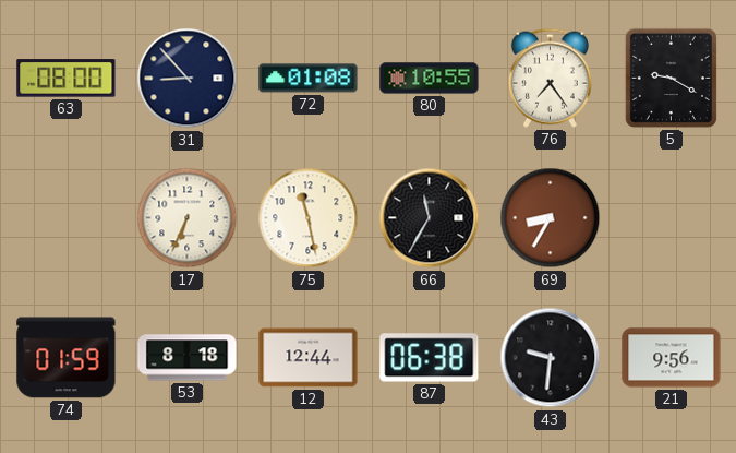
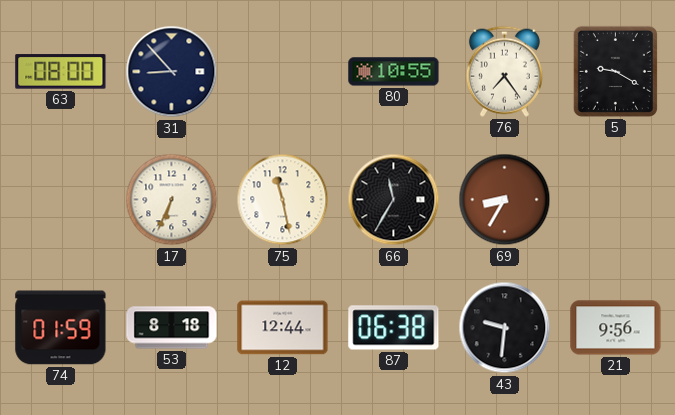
72: 01:08 -> none
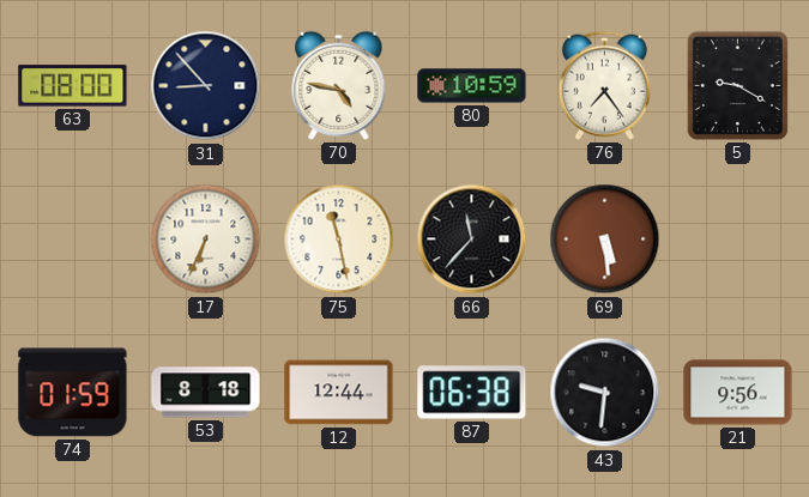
70: none -> 4:47
80: 10:55 -> 10:59
66: 11:35 -> 11:37
69: 8:35 -> 5:29
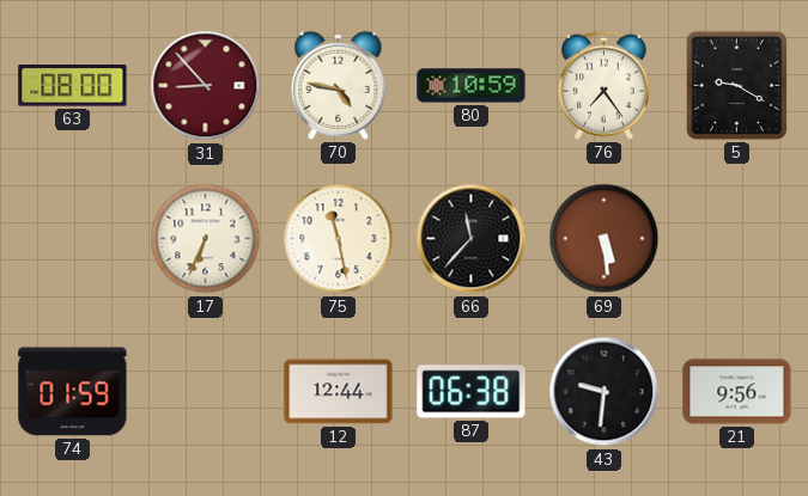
31 dial: navy -> burgundy
53: 8:18 -> none
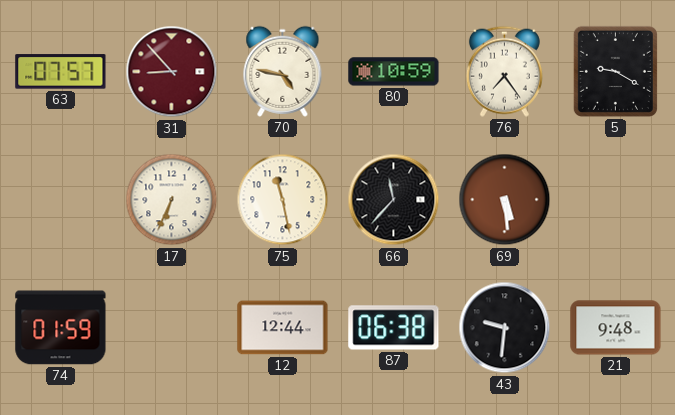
63: 08:00 -> 07:57
21: 9:56 -> 9:48
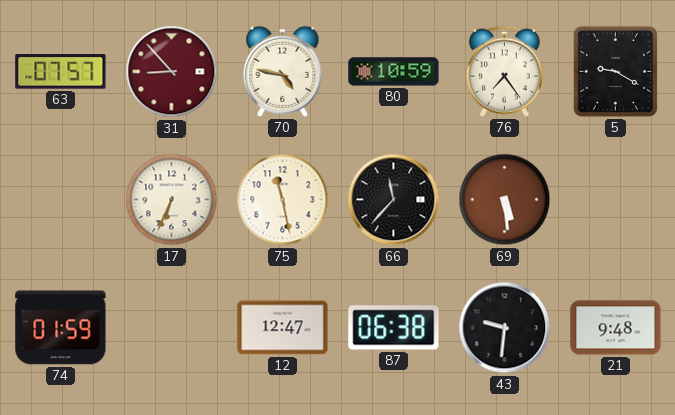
12: 12:44 -> 12:47
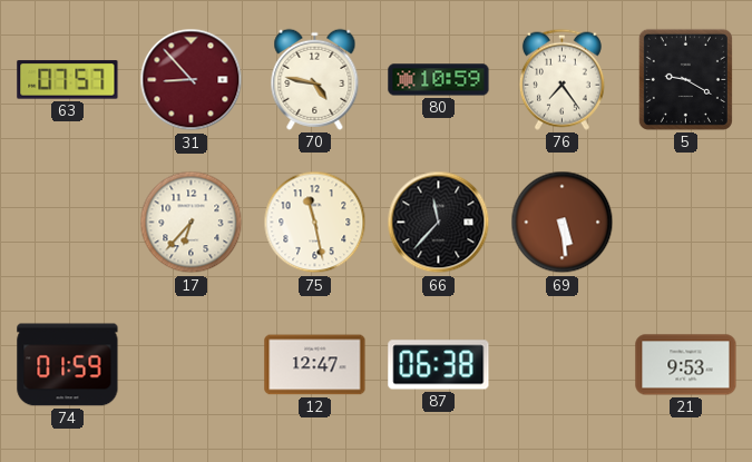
17: 6:34 -> 6:37
43: 9:31 -> none
21: 9:48 -> 9:53
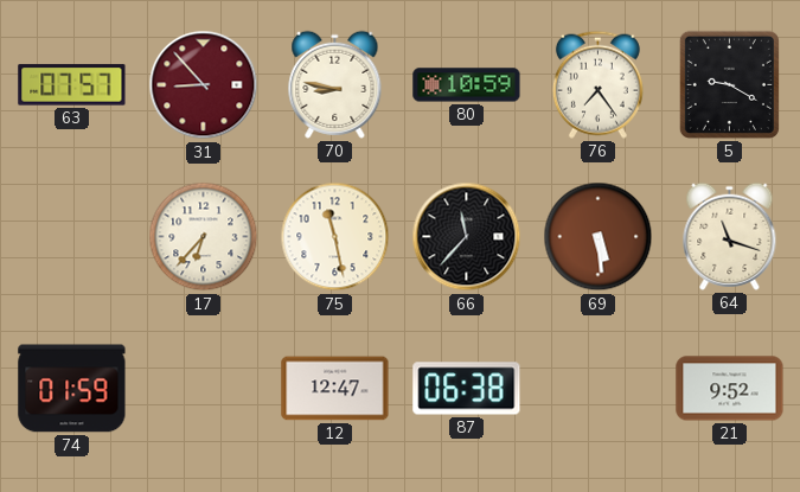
70: 4:47 -> 8:47
64: none -> 11:18
21: 9:53 -> 9:52
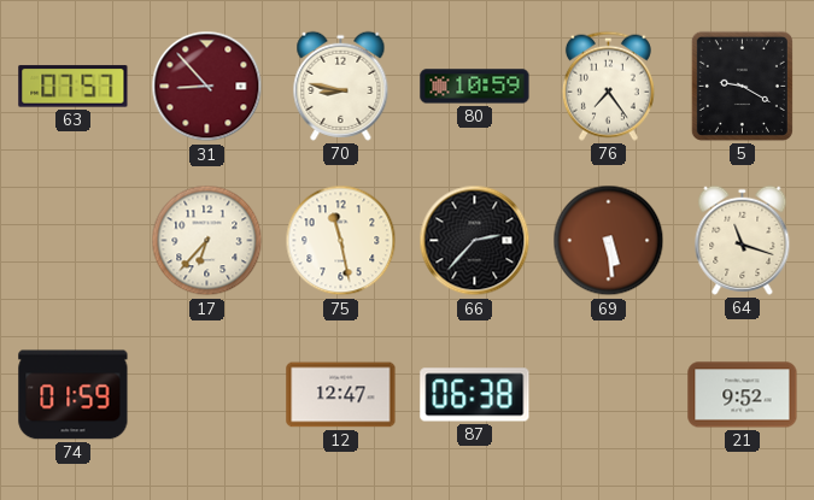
66: 11:37 -> 2:37
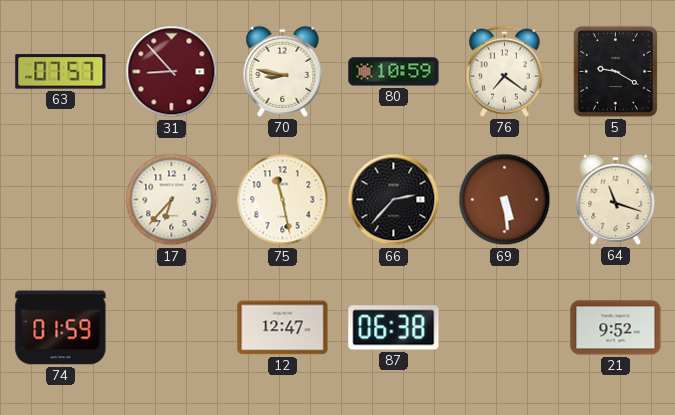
76: 7:24 -> 7:21
